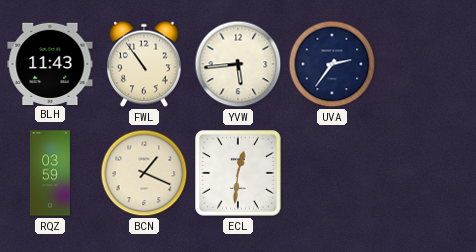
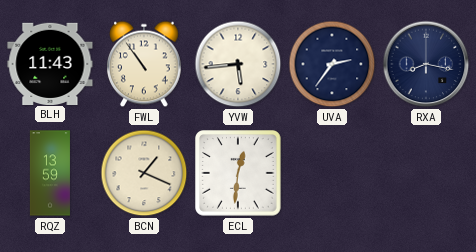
RXA: none -> 8:17
RQZ: 03:59 -> 13:59
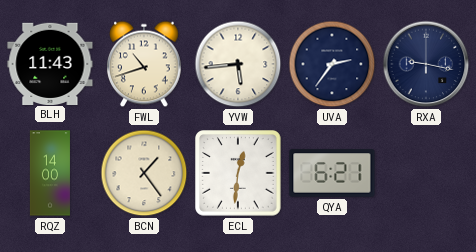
FWL: 10:54 -> 10:42
RXA: 8:17 -> 9:17
RQZ: 13:59 -> 14:00
BCN: 1:19 -> 1:24
QYA: none -> 6:21
